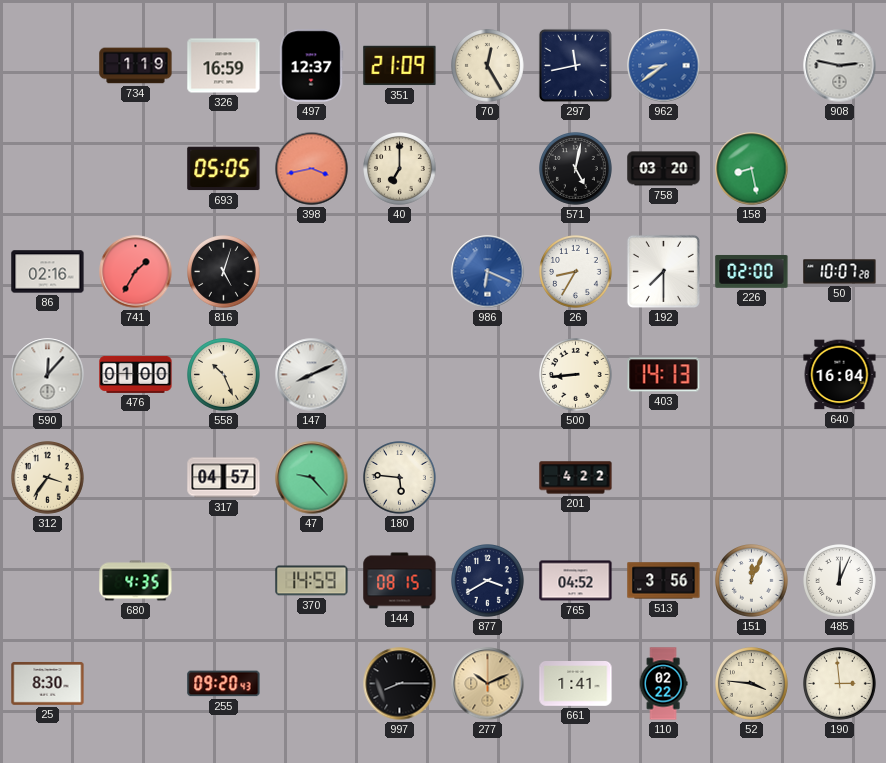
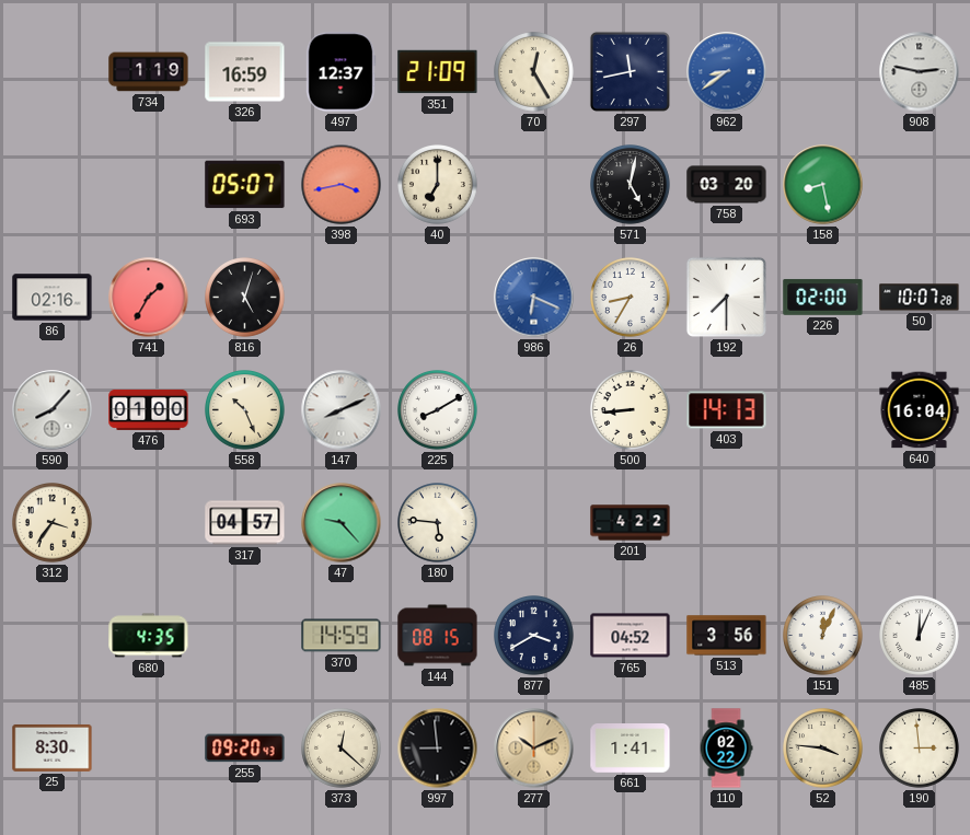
693: 05:05 -> 05:07
590: 12:07 -> 8:07
225: none -> 8:10
373: none -> 12:22
997: 8:15 -> 8:59
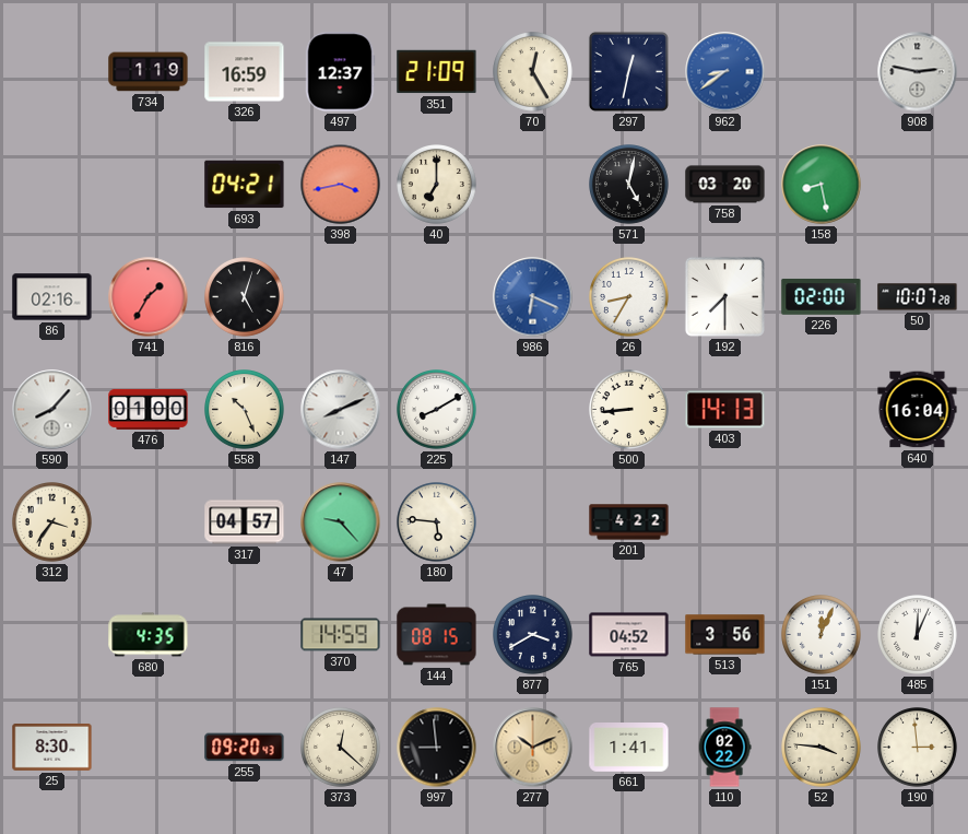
297: 11:43 -> 12:32
693: 05:07 -> 04:21
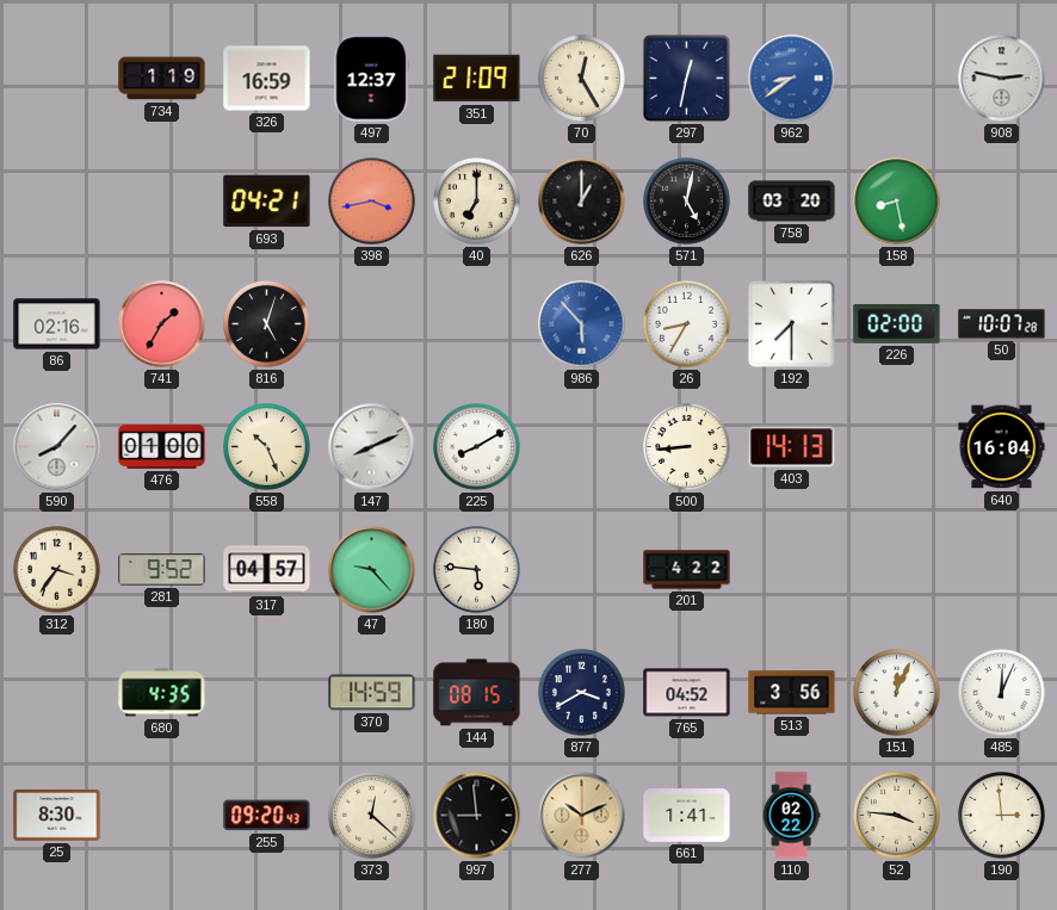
626: none -> 1:00
986: 6:19 -> 5:53
281: none -> 9:52
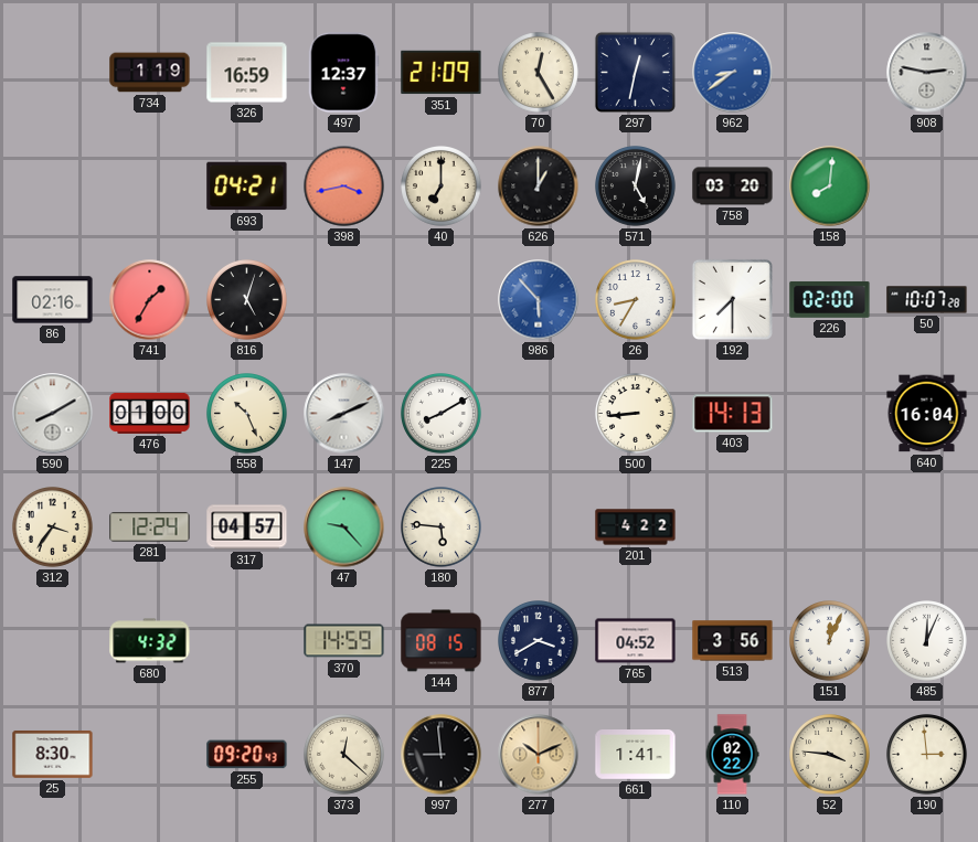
158: 8:28 -> 8:01
590: 8:07 -> 8:10
281: 9:52 -> 12:24
680: 4:35 -> 4:32
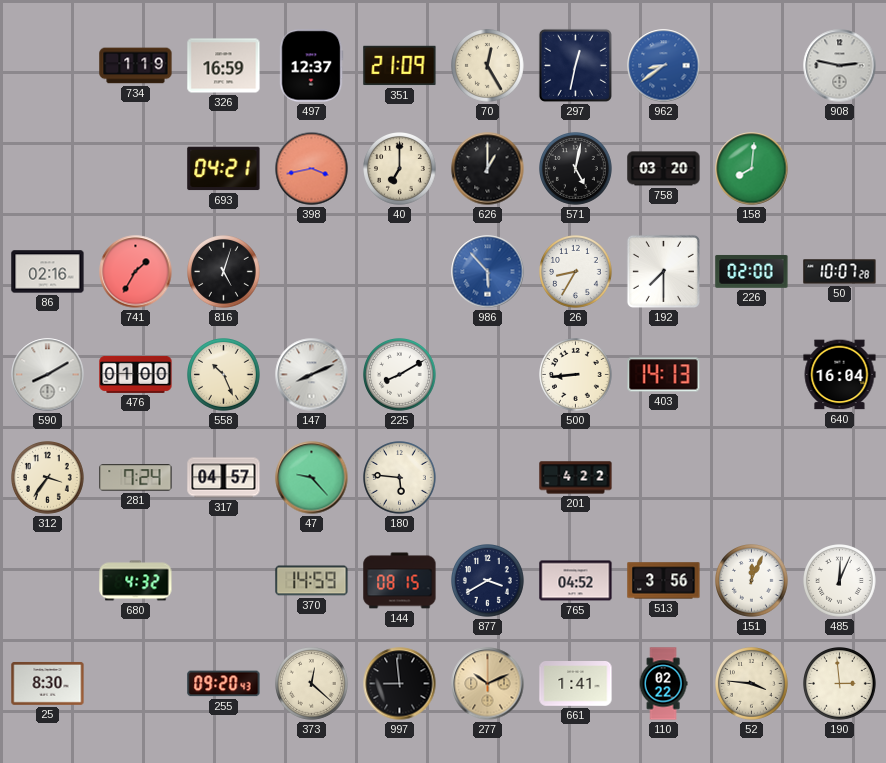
281: 12:24 -> 7:24
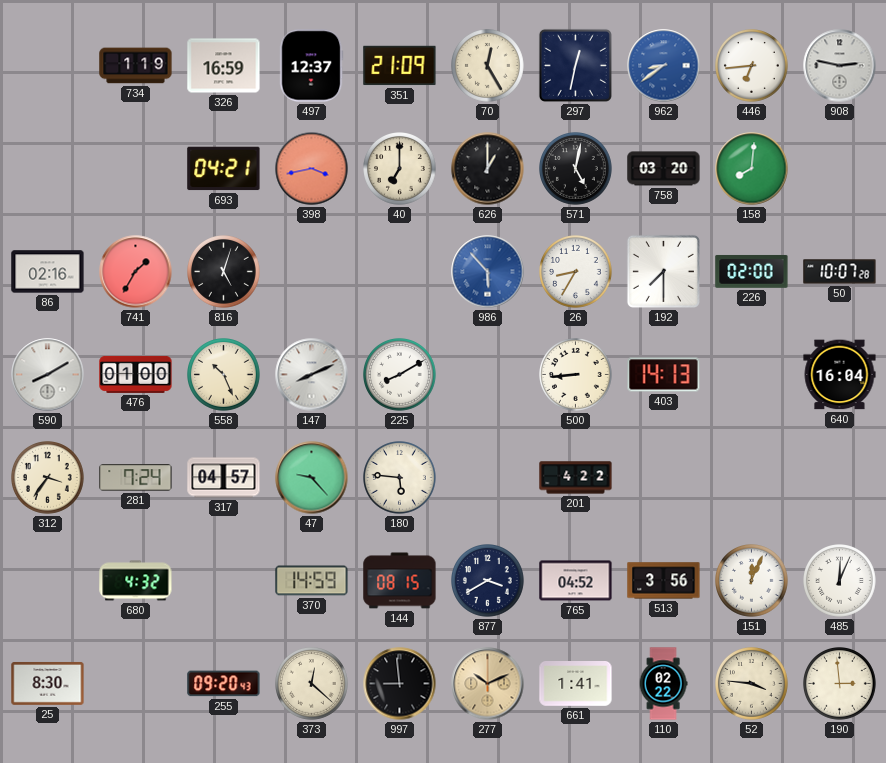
446: none -> 6:44
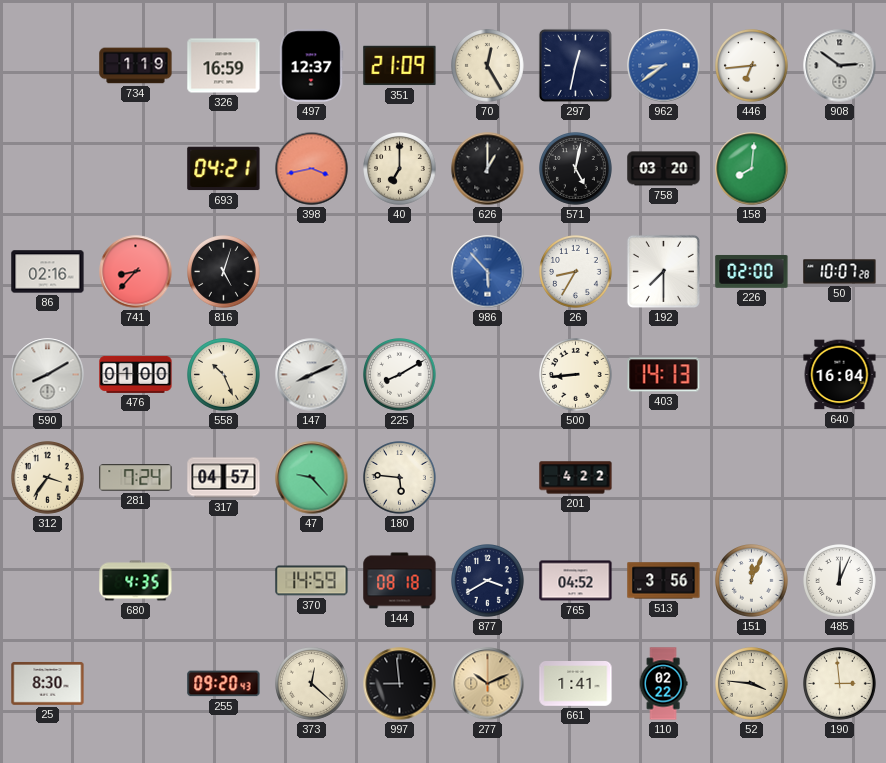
908: 2:47 -> 2:51
741: 1:35 -> 8:37
680: 4:32 -> 4:35
144: 08:15 -> 08:18
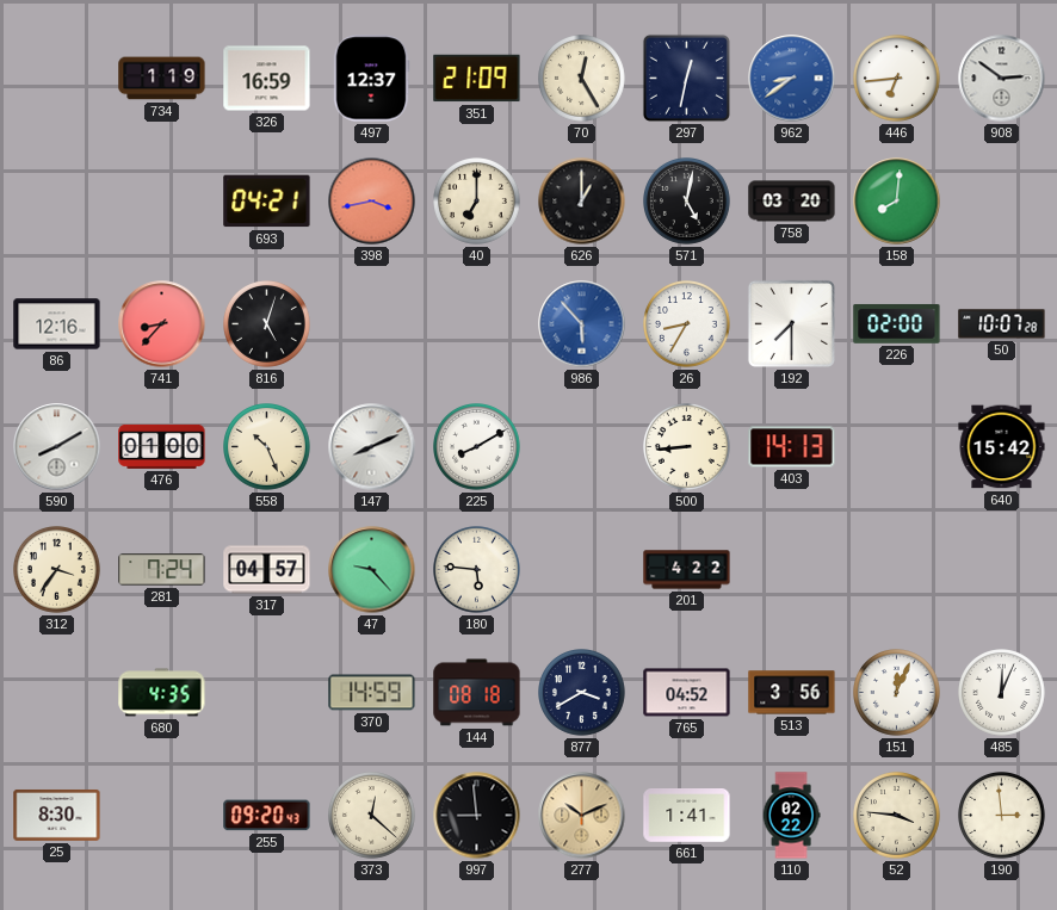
86: 02:16 -> 12:16
640: 16:04 -> 15:42
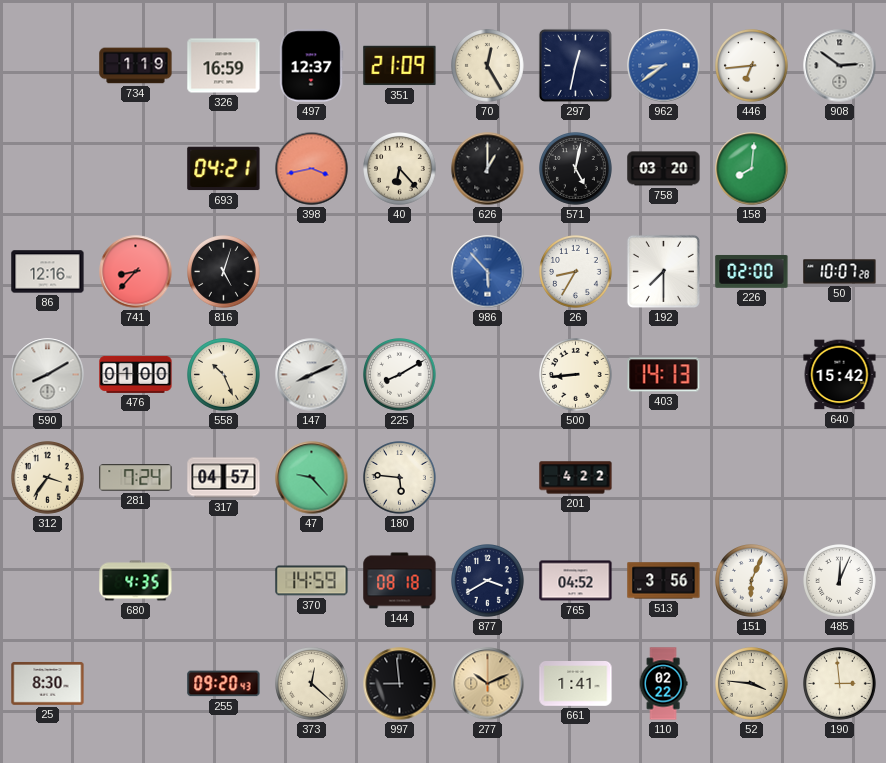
40: 7:00 -> 6:23
151: 12:04 -> 6:04
